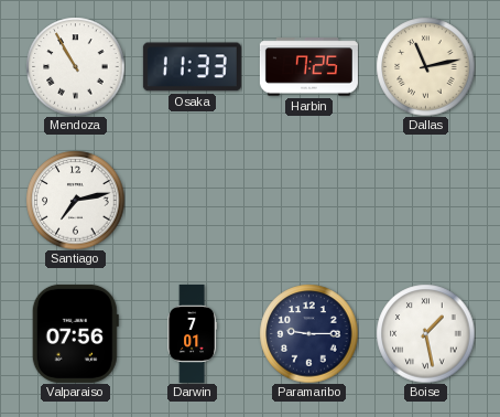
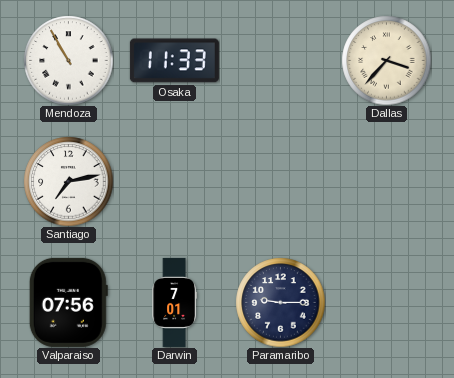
Harbin: 7:25 -> none
Dallas: 11:13 -> 3:37
Boise: 1:28 -> none
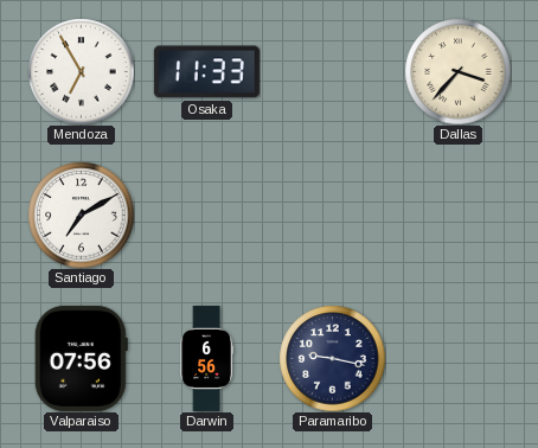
Mendoza: 10:55 -> 6:55
Santiago: 7:13 -> 7:10
Darwin: 7:01 -> 6:56
Paramaribo: 9:15 -> 9:17
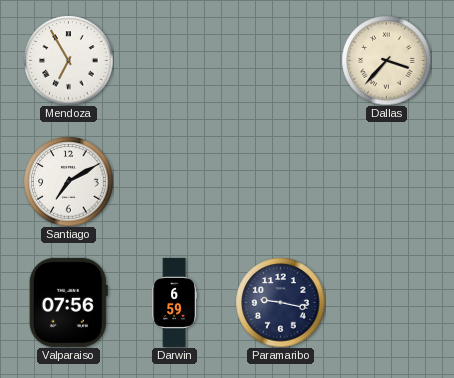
Osaka: 11:33 -> none
Darwin: 6:56 -> 6:59
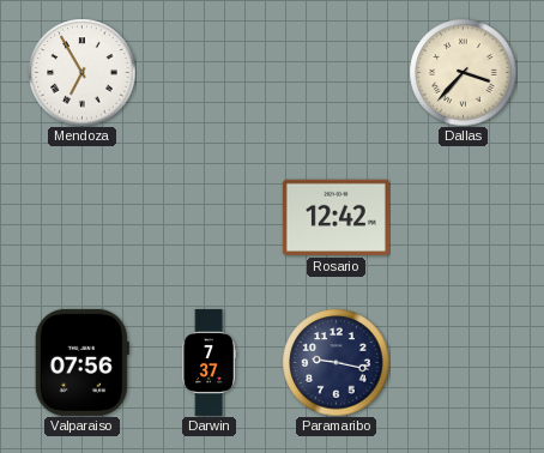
Santiago: 7:10 -> none
Rosario: none -> 12:42
Darwin: 6:59 -> 7:37
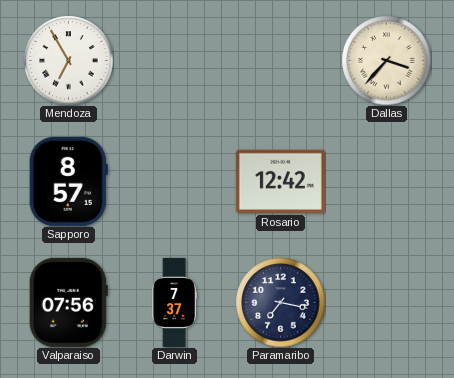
Sapporo: none -> 8:57
Paramaribo: 9:17 -> 7:17
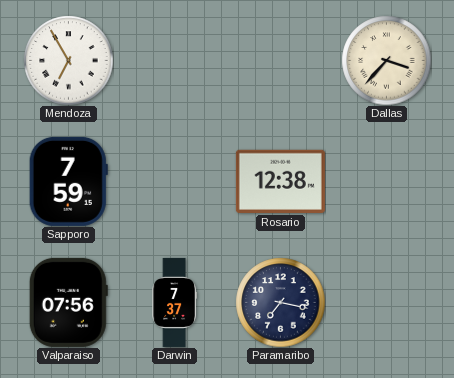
Sapporo: 8:57 -> 7:59
Rosario: 12:42 -> 12:38
